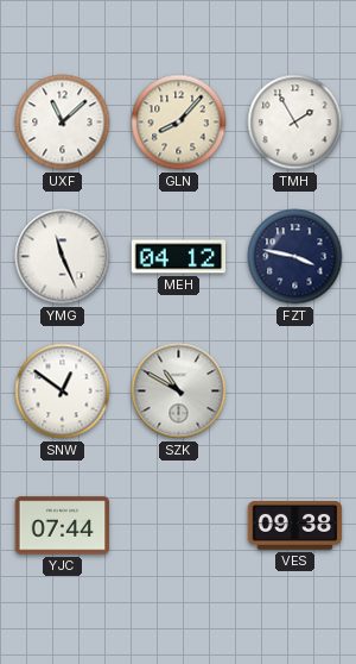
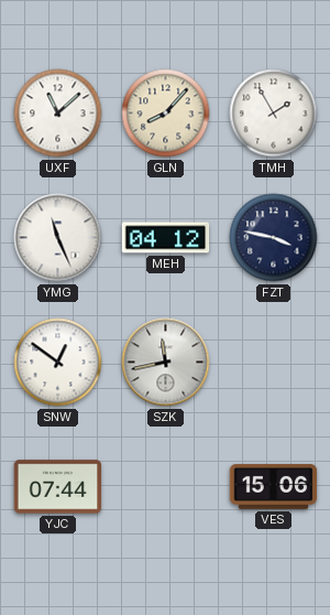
SZK: 10:50 -> 11:43
VES: 09:38 -> 15:06
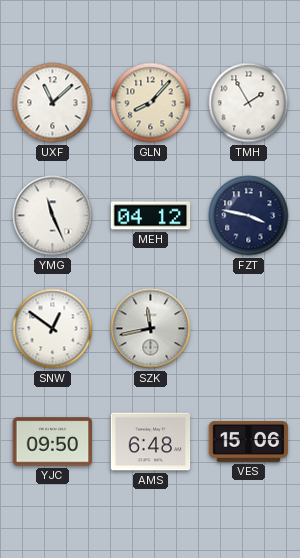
YJC: 07:44 -> 09:50
AMS: none -> 6:48
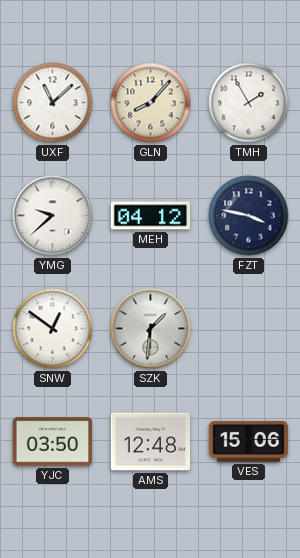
YMG: 11:26 -> 9:38
SZK: 11:43 -> 1:31
YJC: 09:50 -> 03:50
AMS: 6:48 -> 12:48
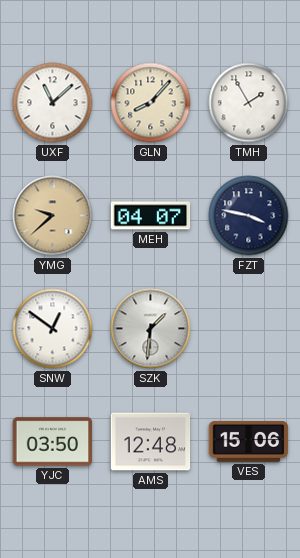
YMG dial: white -> champagne
MEH: 04:12 -> 04:07
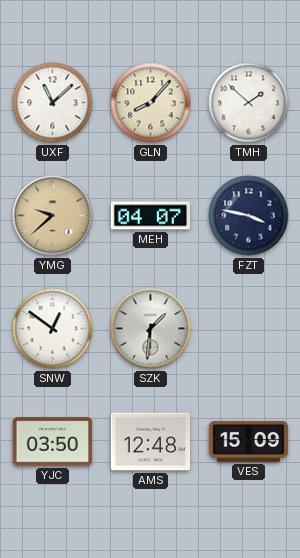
TMH: 1:55 -> 1:52
VES: 15:06 -> 15:09
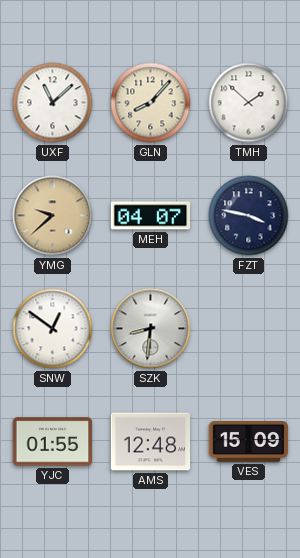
SZK: 1:31 -> 8:31
YJC: 03:50 -> 01:55
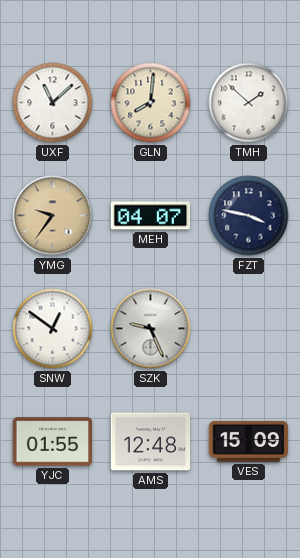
GLN: 8:07 -> 8:01
YMG: 9:38 -> 9:36
SZK: 8:31 -> 9:26
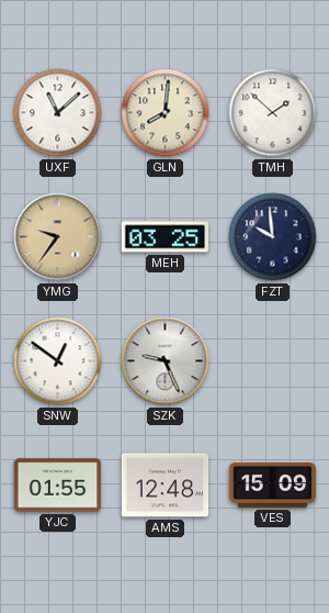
MEH: 04:07 -> 03:25
FZT: 3:47 -> 9:59
